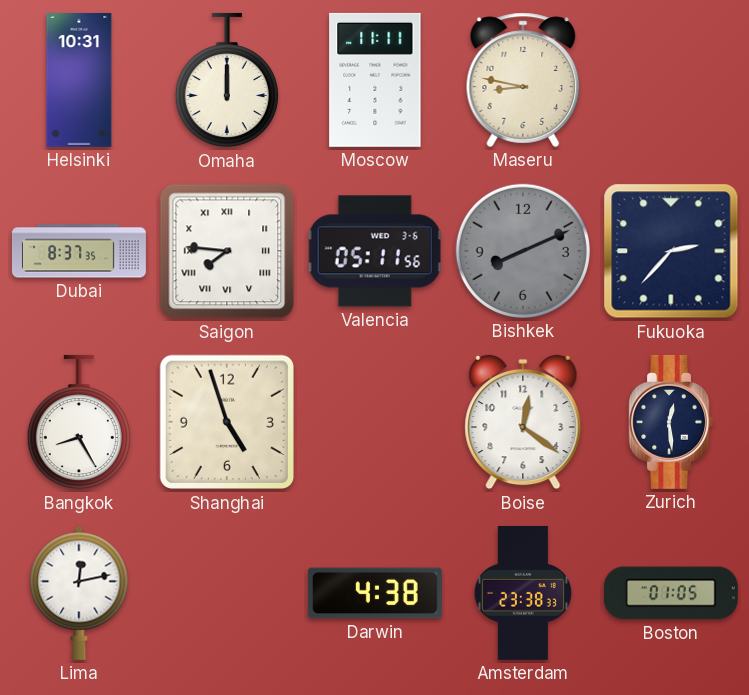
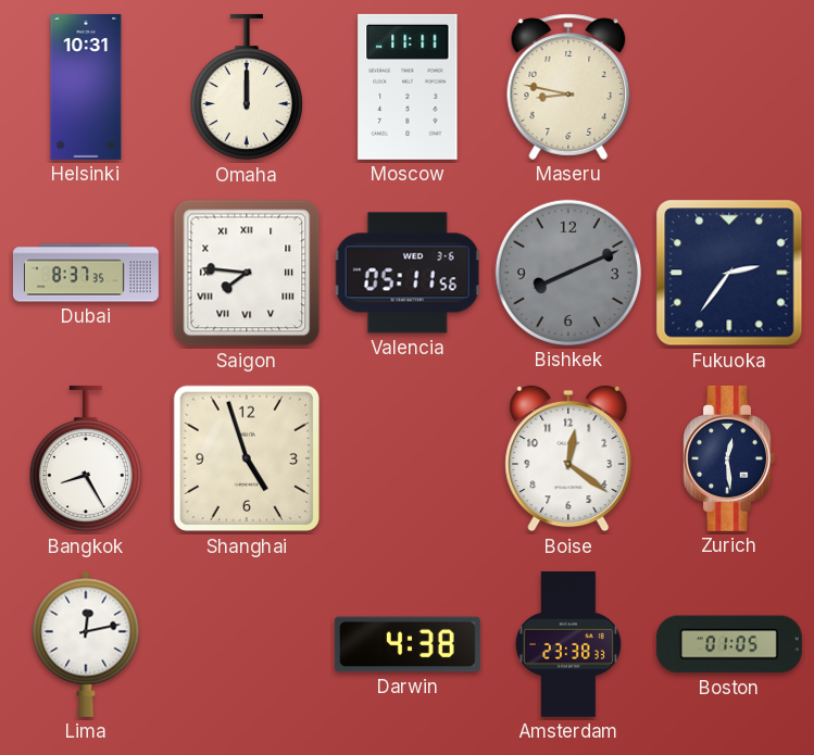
Fukuoka: 2:37 -> 2:36
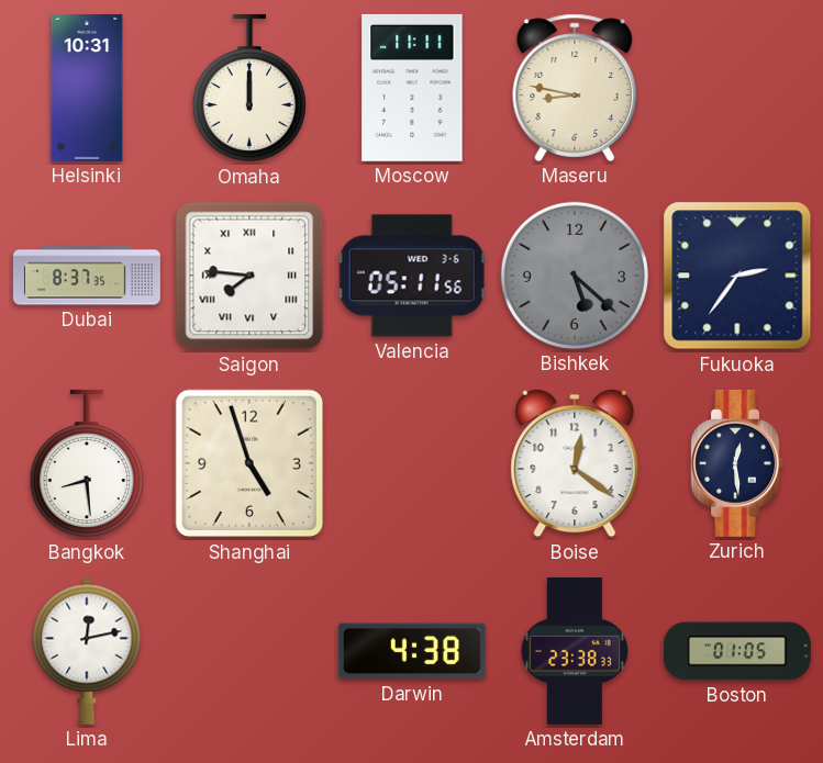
Bishkek: 8:11 -> 5:22
Bangkok: 8:25 -> 8:29
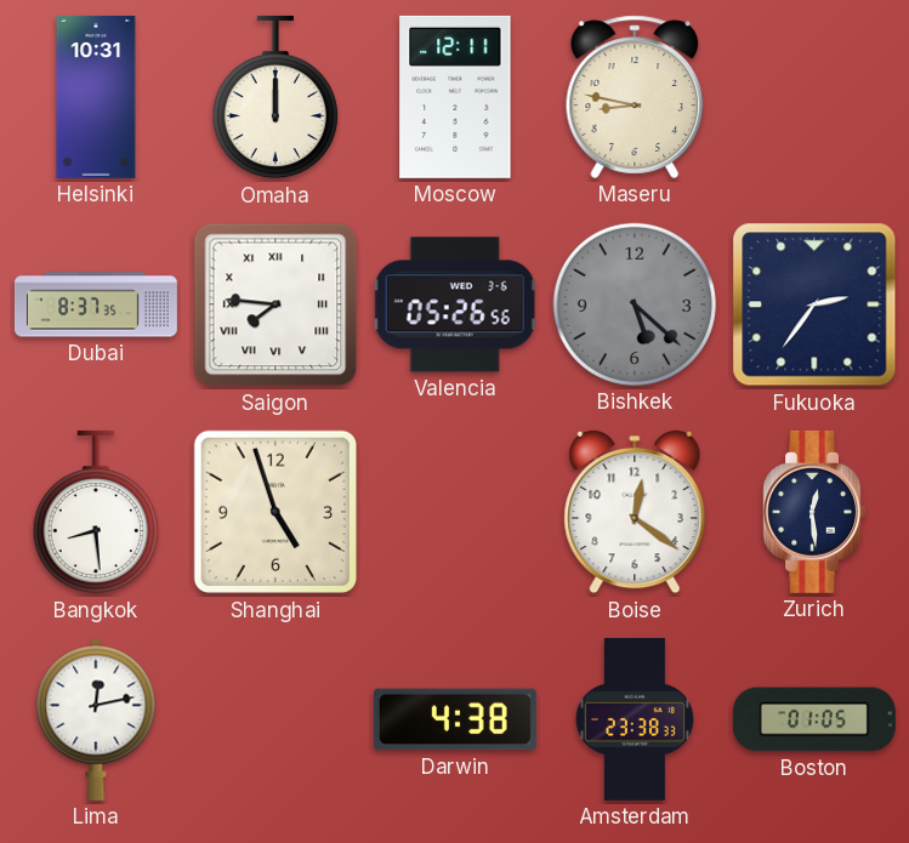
Moscow: 11:11 -> 12:11
Valencia: 05:11 -> 05:26
